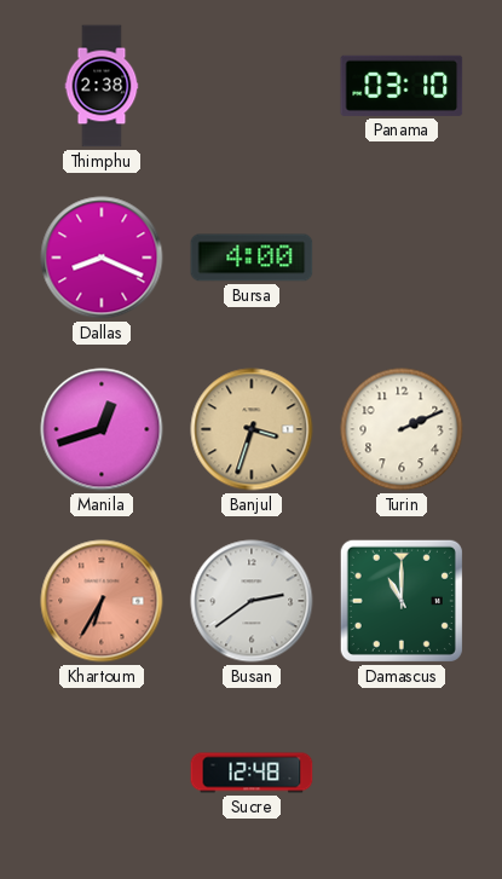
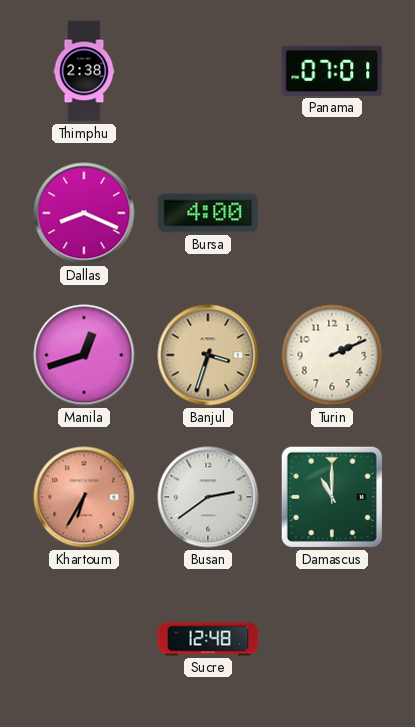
Panama: 03:10 -> 07:01
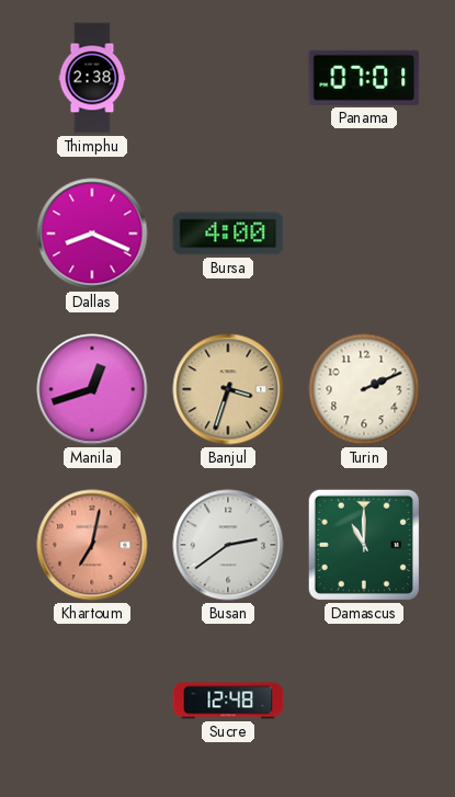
Khartoum: 6:35 -> 7:02
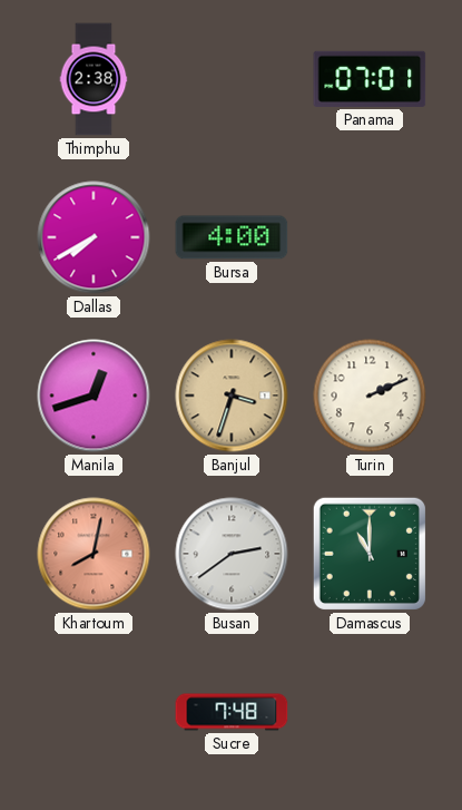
Dallas: 8:19 -> 7:40
Khartoum: 7:02 -> 8:02
Sucre: 12:48 -> 7:48
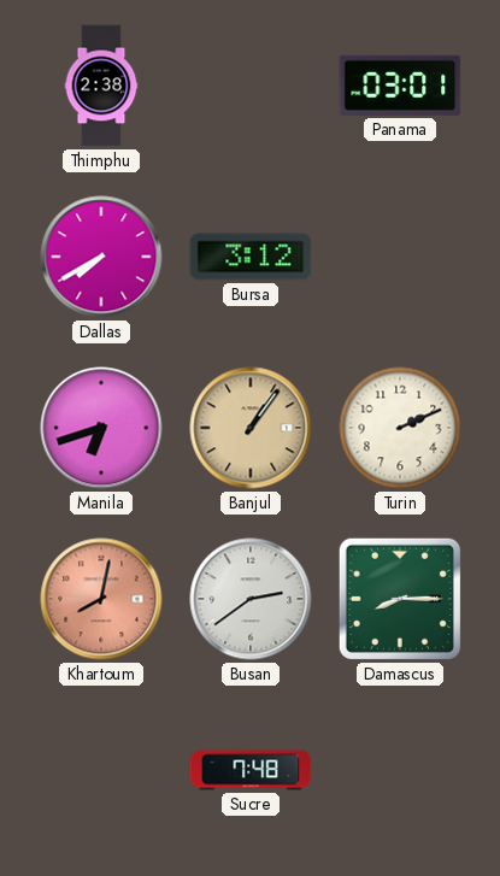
Panama: 07:01 -> 03:01
Bursa: 4:00 -> 3:12
Manila: 12:42 -> 6:42
Banjul: 3:33 -> 1:06
Damascus: 11:00 -> 8:15
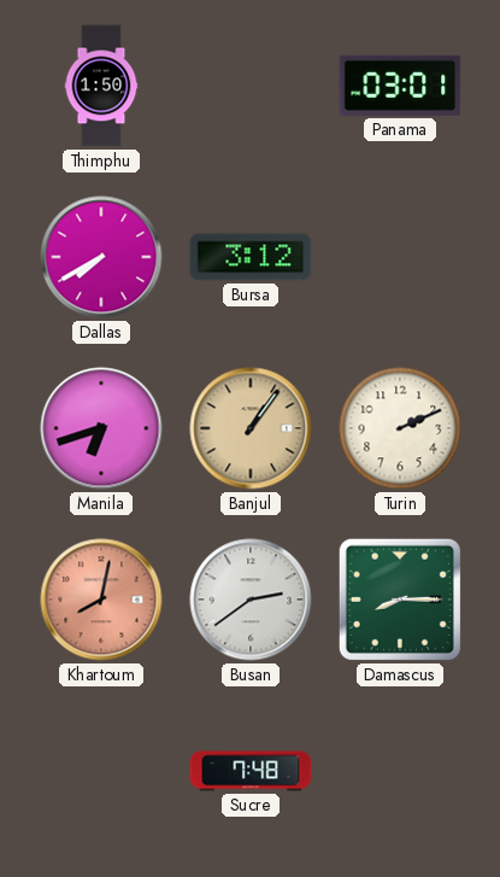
Thimphu: 2:38 -> 1:50
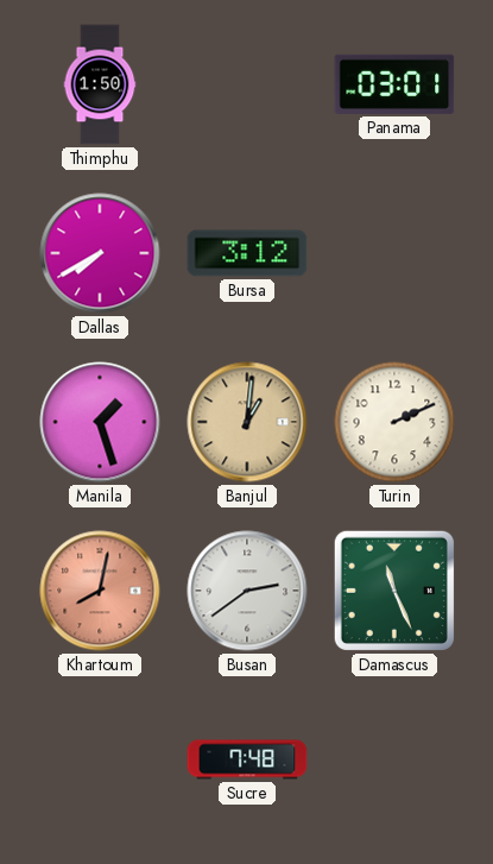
Manila: 6:42 -> 1:27
Banjul: 1:06 -> 1:01
Damascus: 8:15 -> 11:26
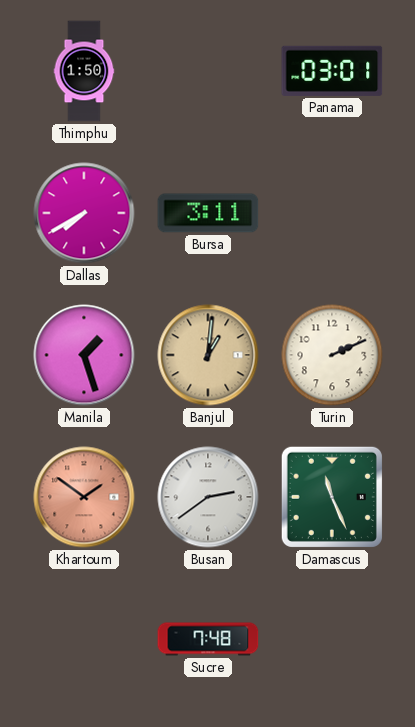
Bursa: 3:12 -> 3:11
Khartoum: 8:02 -> 1:51
